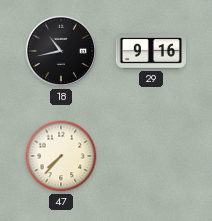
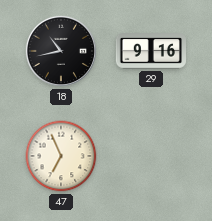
47: 7:37 -> 6:56
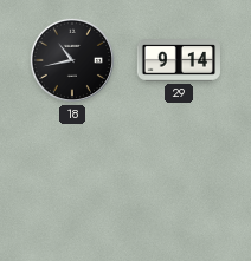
29: 9:16 -> 9:14
47: 6:56 -> none
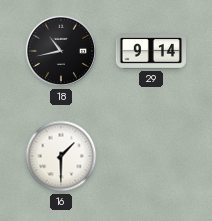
16: none -> 1:30
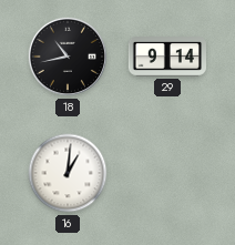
16: 1:30 -> 1:01
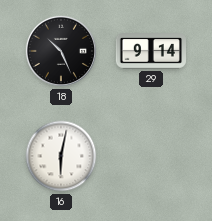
18: 10:43 -> 10:26
16: 1:01 -> 6:02
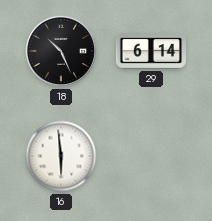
29: 9:14 -> 6:14
16: 6:02 -> 5:59
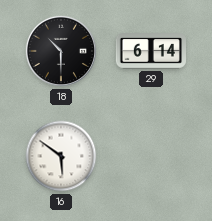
18: 10:26 -> 10:30
16: 5:59 -> 5:51
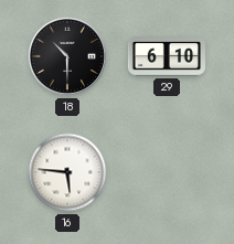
29: 6:14 -> 6:10
16: 5:51 -> 5:46
